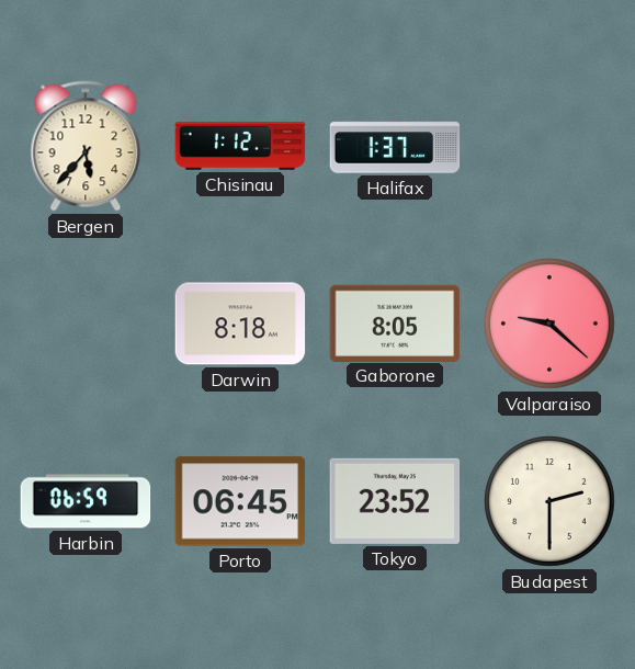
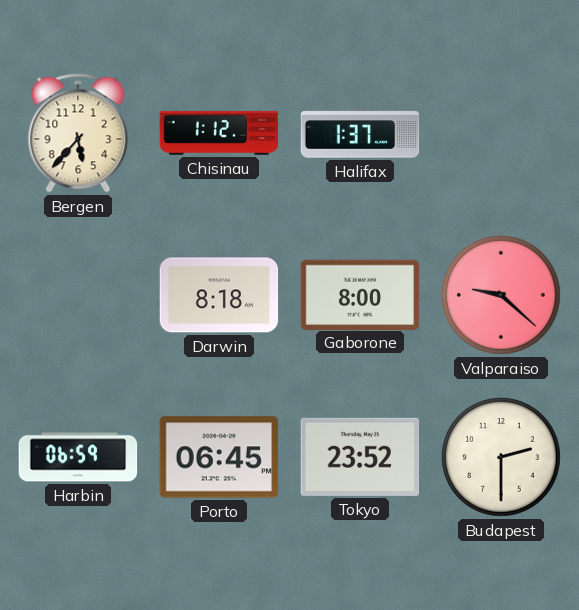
Gaborone: 8:05 -> 8:00
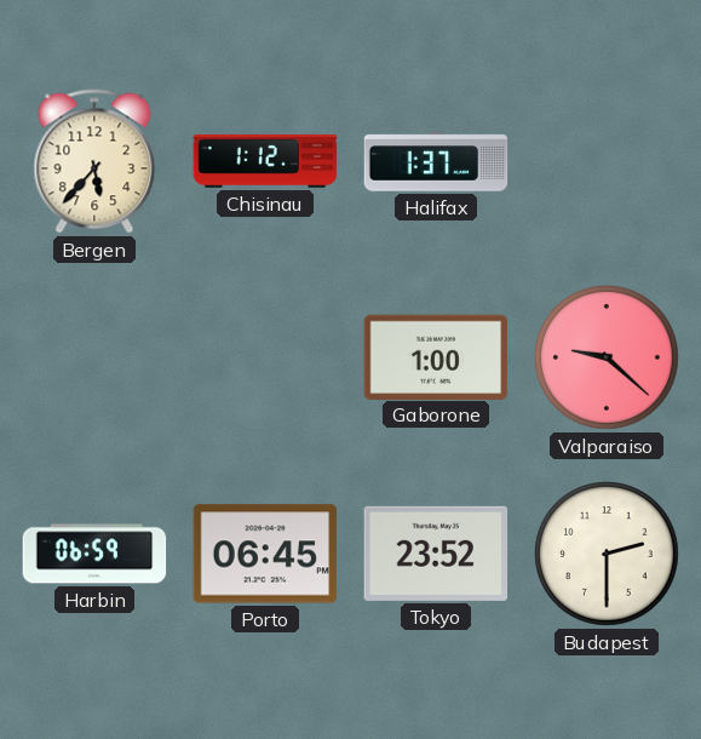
Darwin: 8:18 -> none
Gaborone: 8:00 -> 1:00
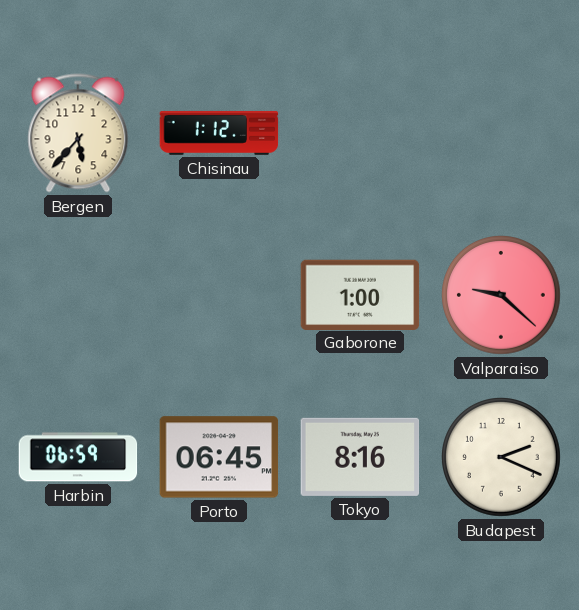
Halifax: 1:37 -> none
Tokyo: 23:52 -> 8:16
Budapest: 2:30 -> 2:19
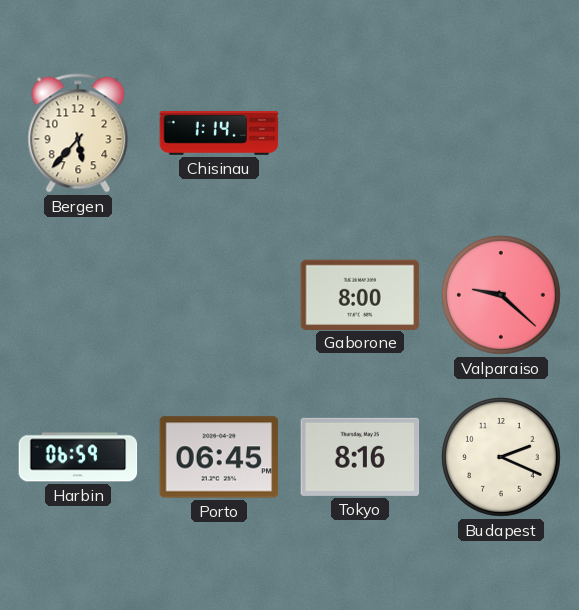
Chisinau: 1:12 -> 1:14
Gaborone: 1:00 -> 8:00
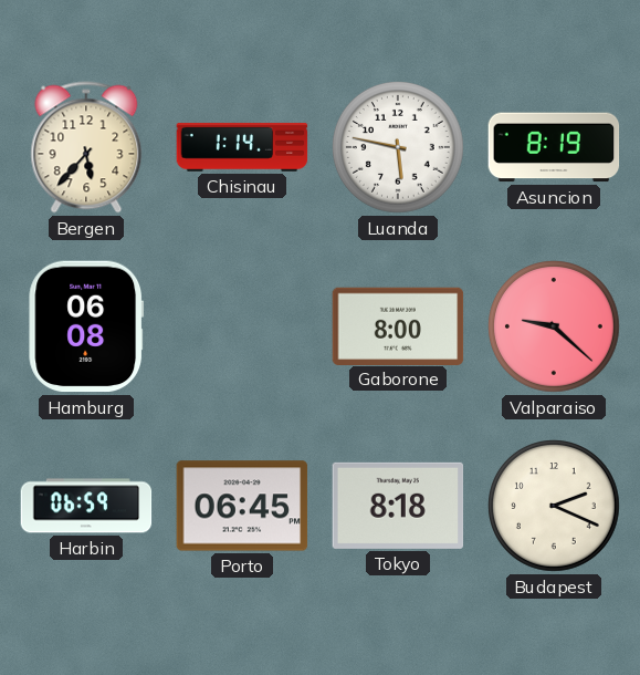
Luanda: none -> 5:47
Asuncion: none -> 8:19
Hamburg: none -> 06:08
Tokyo: 8:16 -> 8:18
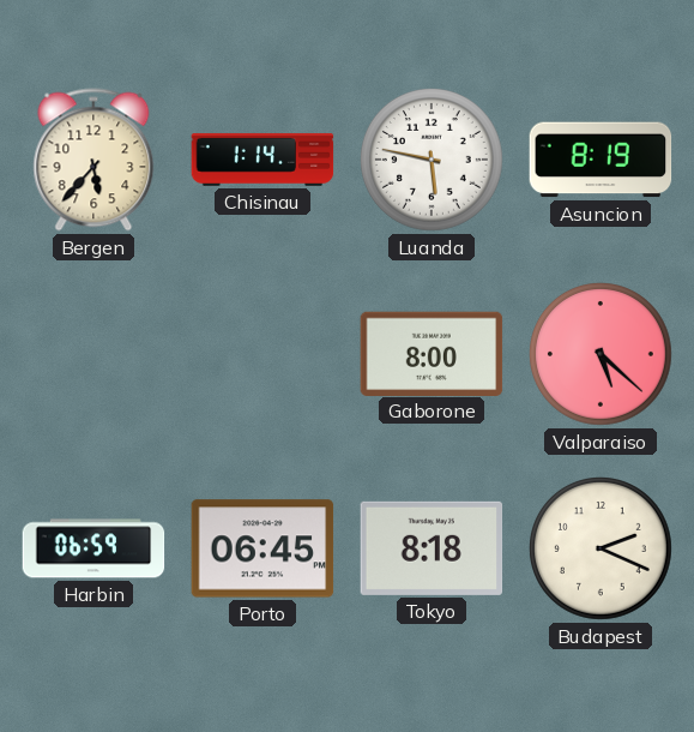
Hamburg: 06:08 -> none
Valparaiso: 9:22 -> 5:22
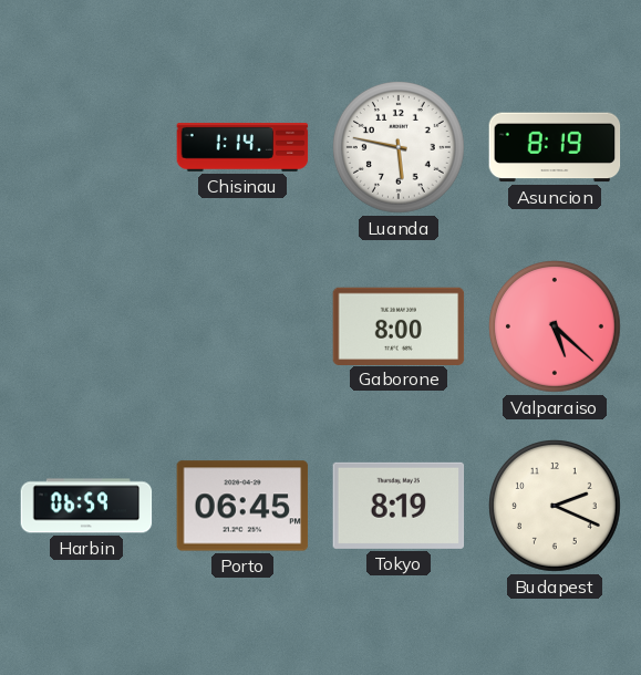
Bergen: 5:37 -> none
Tokyo: 8:18 -> 8:19
